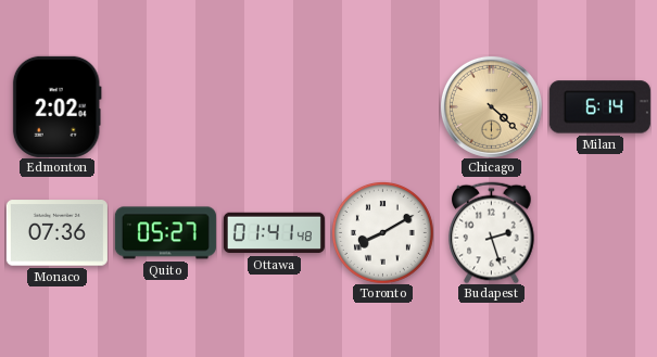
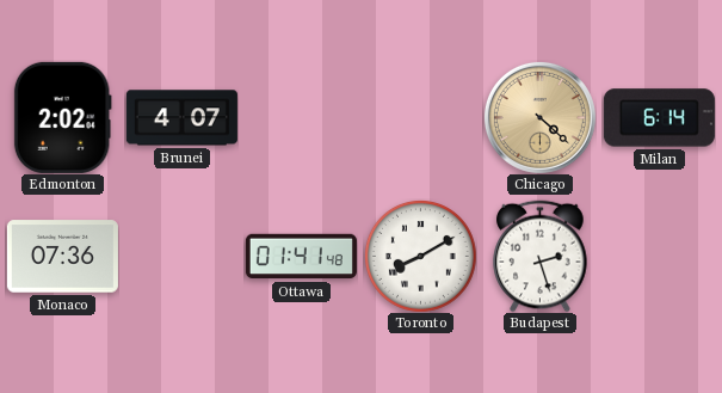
Brunei: none -> 4:07
Quito: 05:27 -> none
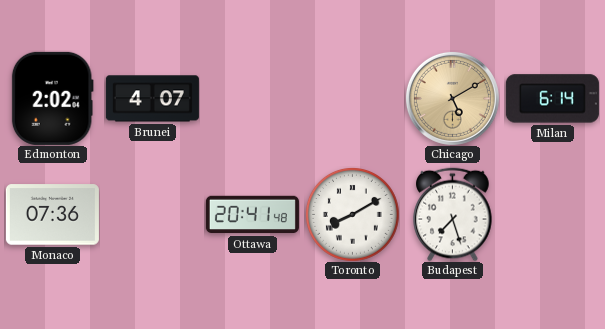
Chicago: 4:22 -> 5:10
Ottawa: 01:41 -> 20:41
Budapest: 2:27 -> 7:27
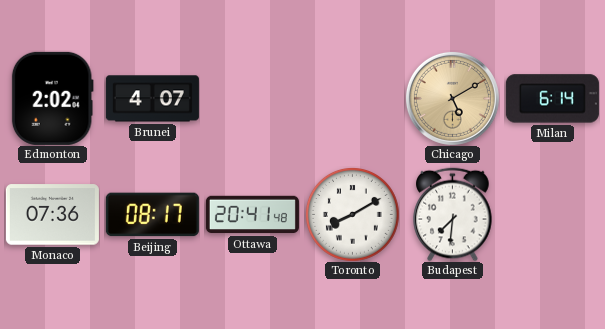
Beijing: none -> 08:17
Budapest: 7:27 -> 7:31
